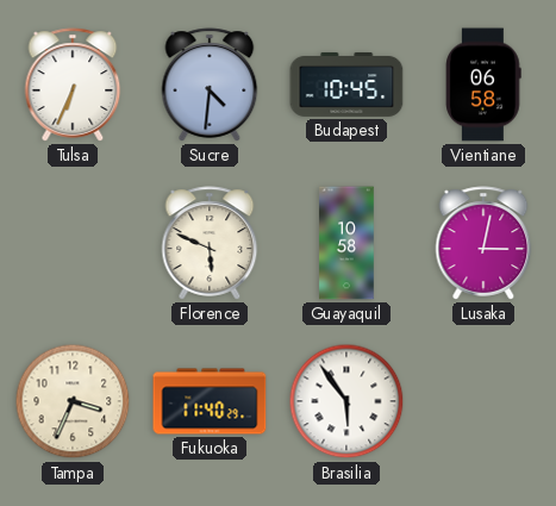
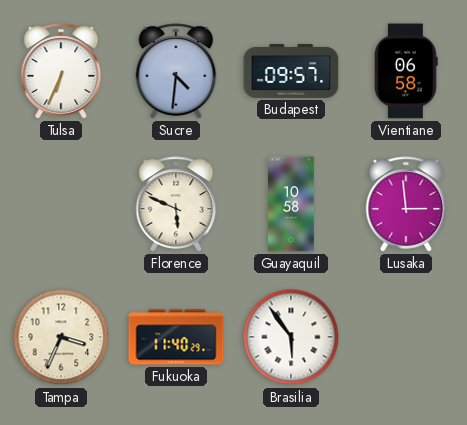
Budapest: 10:45 -> 09:57
Lusaka: 3:02 -> 2:59
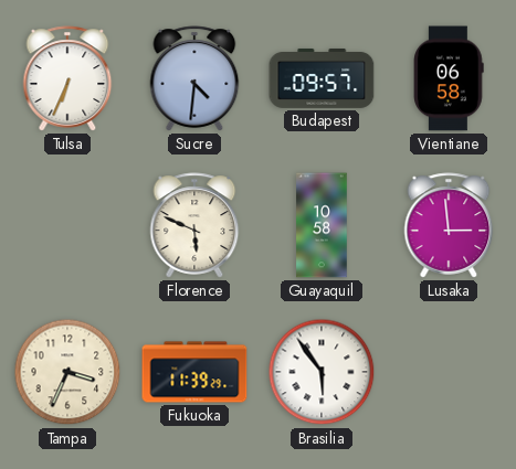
Fukuoka: 11:40 -> 11:39
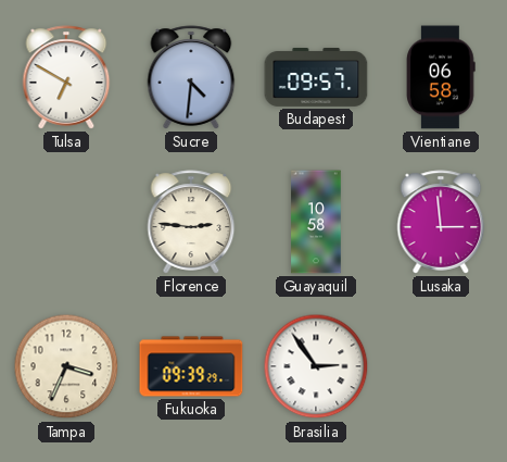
Tulsa: 6:34 -> 6:50
Florence: 5:49 -> 2:46
Fukuoka: 11:39 -> 09:39
Brasilia: 5:54 -> 2:54
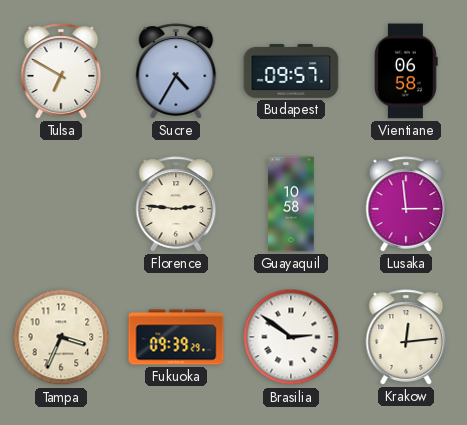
Sucre: 4:31 -> 4:35
Brasilia: 2:54 -> 2:51
Krakow: none -> 12:14
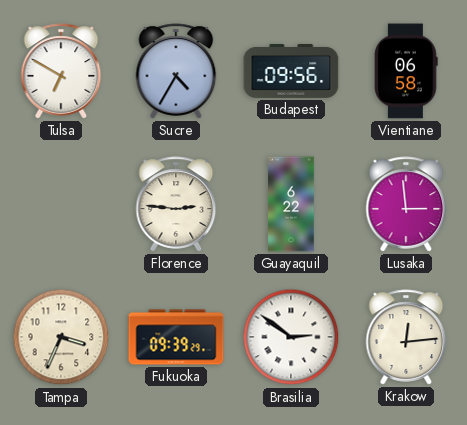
Budapest: 09:57 -> 09:56
Guayaquil: 10:58 -> 6:22
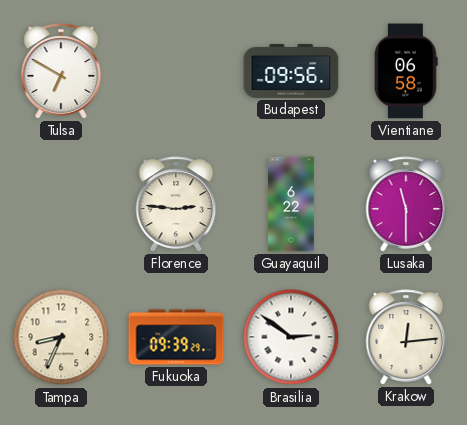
Sucre: 4:35 -> none
Lusaka: 2:59 -> 11:30
Tampa: 3:34 -> 8:34
